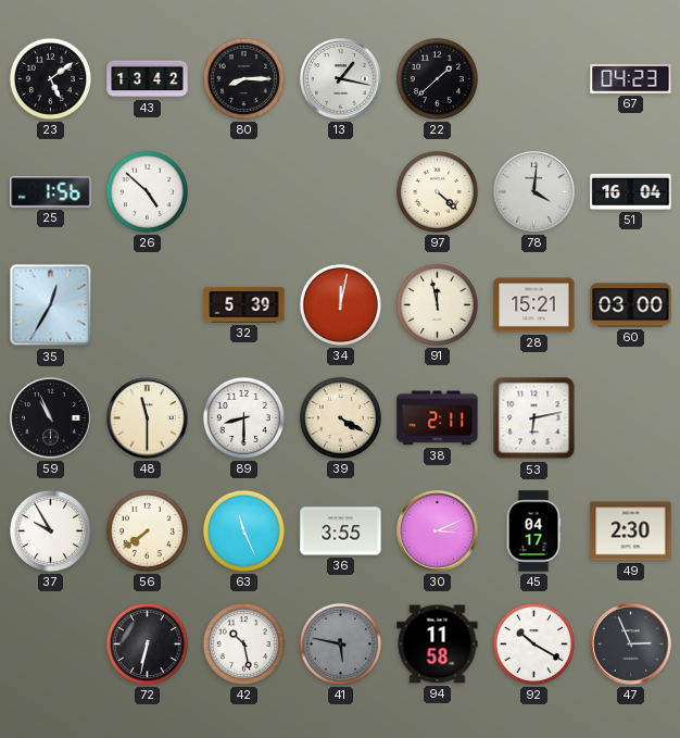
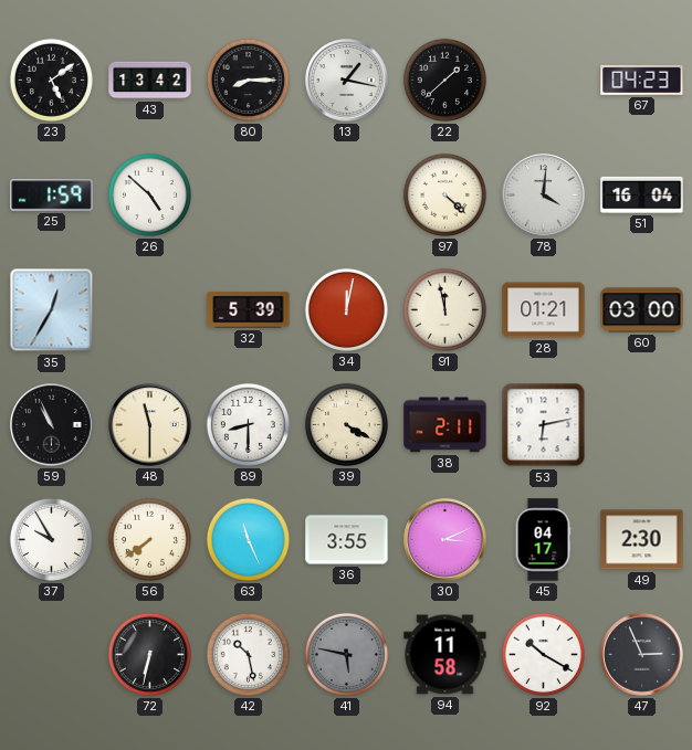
25: 1:56 -> 1:59
28: 15:21 -> 01:21
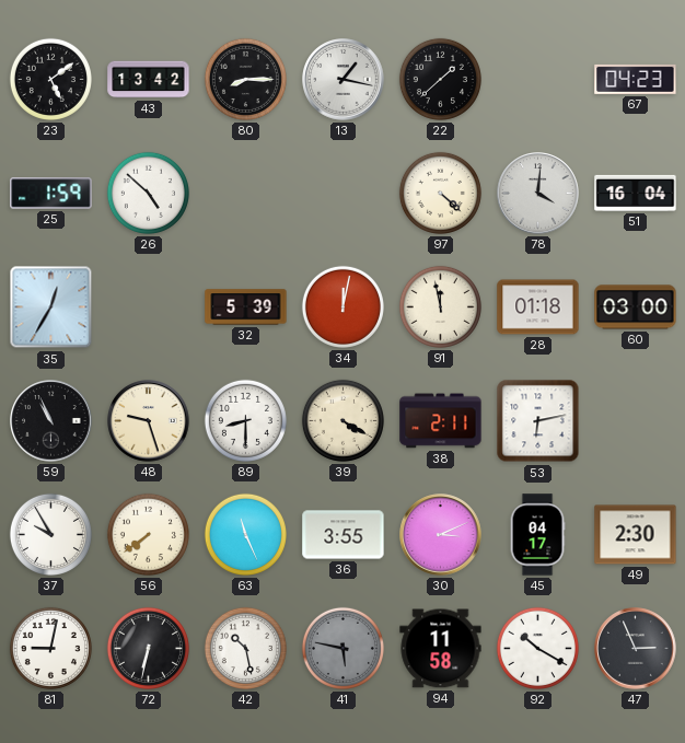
28: 01:21 -> 01:18
48: 11:30 -> 9:27
81: none -> 9:02
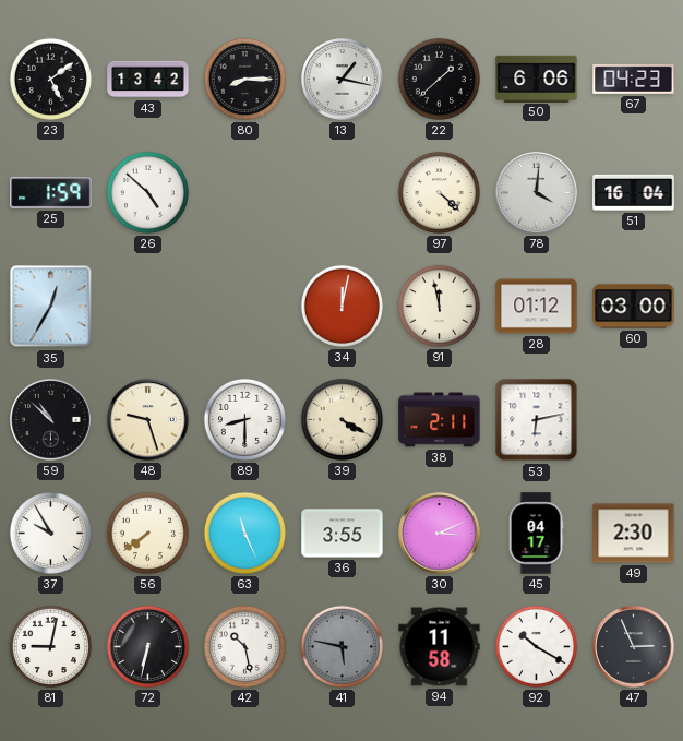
50: none -> 6:06
32: 5:39 -> none
28: 01:18 -> 01:12
59: 10:56 -> 10:52
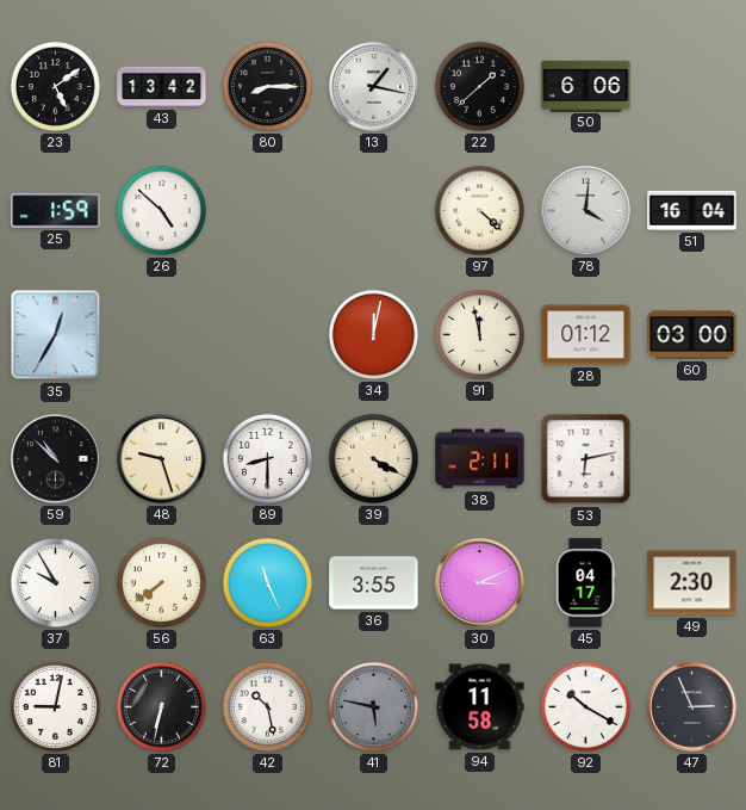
67: 04:23 -> none
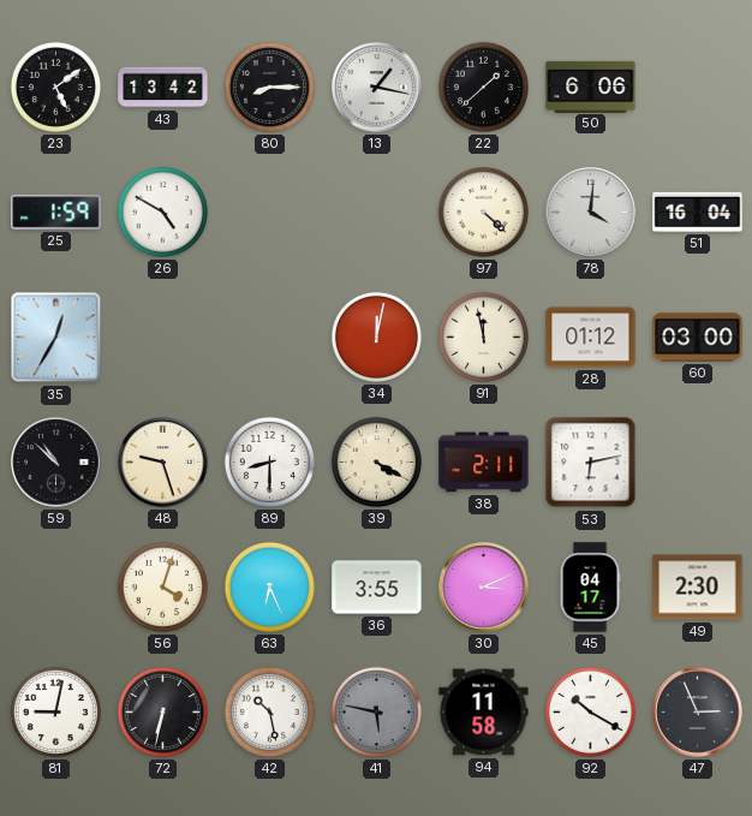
26: 4:52 -> 4:50
37: 9:55 -> none
56: 7:39 -> 4:03
63: 11:26 -> 6:26
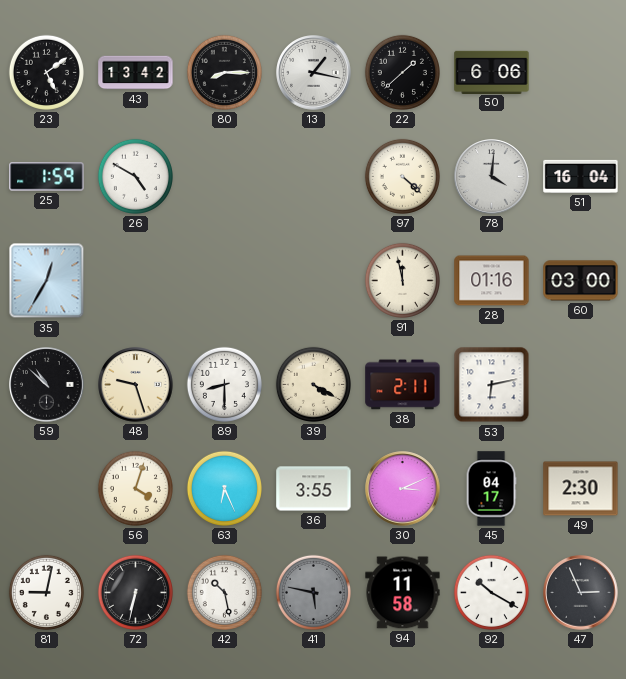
34: 12:02 -> none
28: 01:12 -> 01:16
